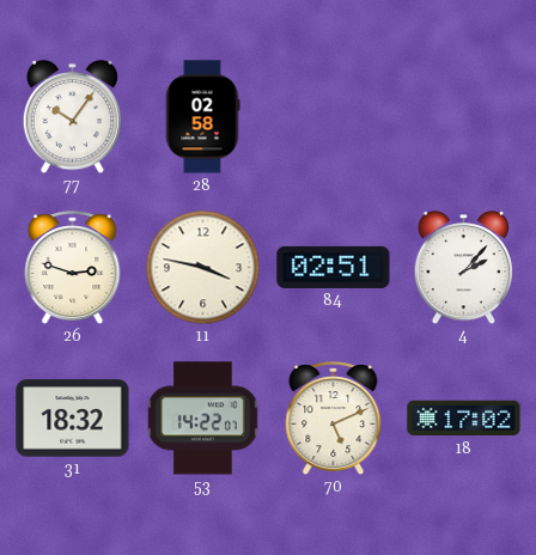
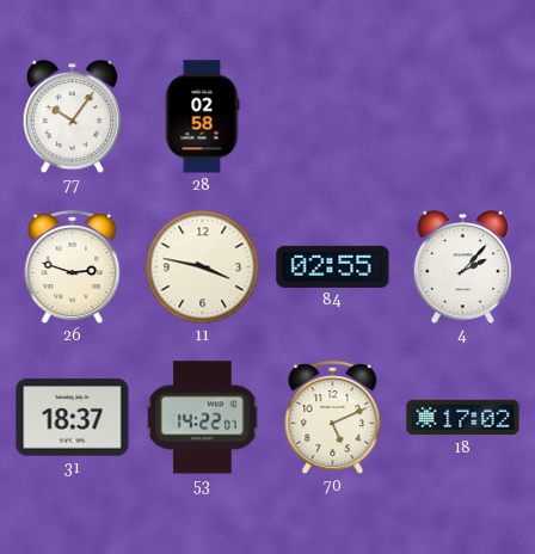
84: 02:51 -> 02:55
31: 18:32 -> 18:37
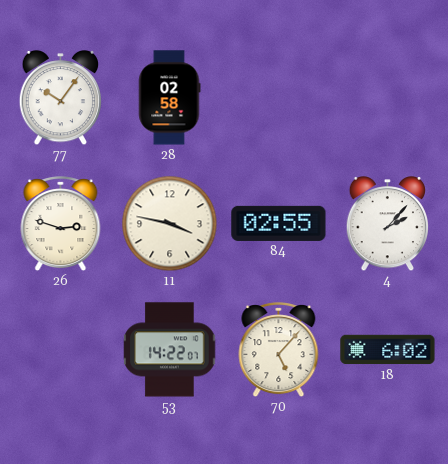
31: 18:37 -> none
70: 5:11 -> 5:07
18: 17:02 -> 6:02
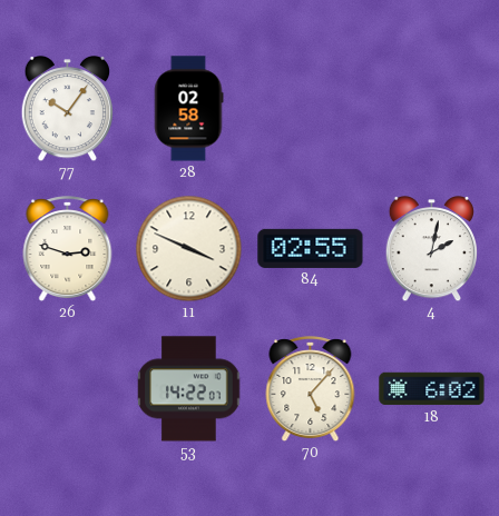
11: 3:47 -> 3:49
4: 2:07 -> 2:02
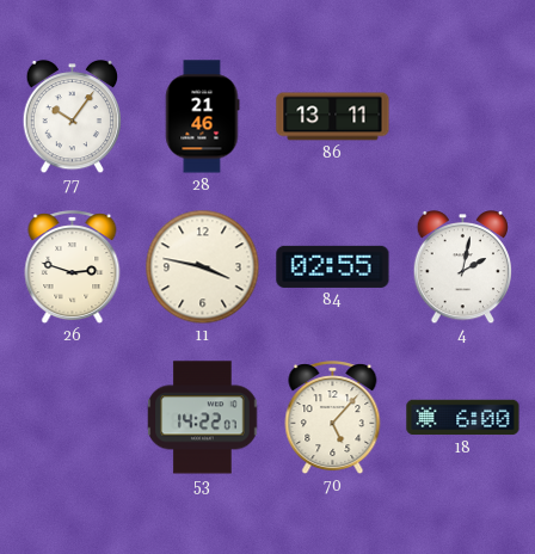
28: 02:58 -> 21:46
86: none -> 13:11
11: 3:49 -> 3:47
18: 6:02 -> 6:00
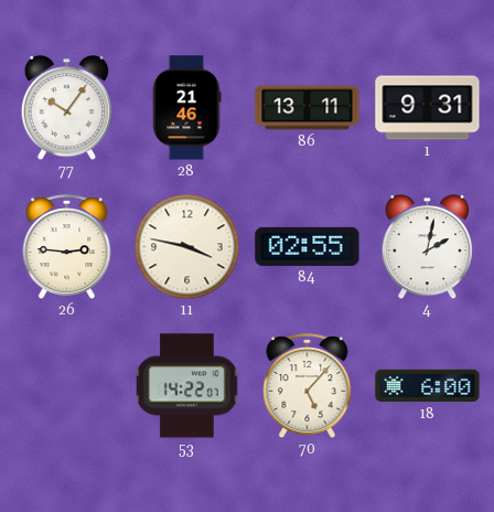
1: none -> 9:31
26: 2:48 -> 2:46
